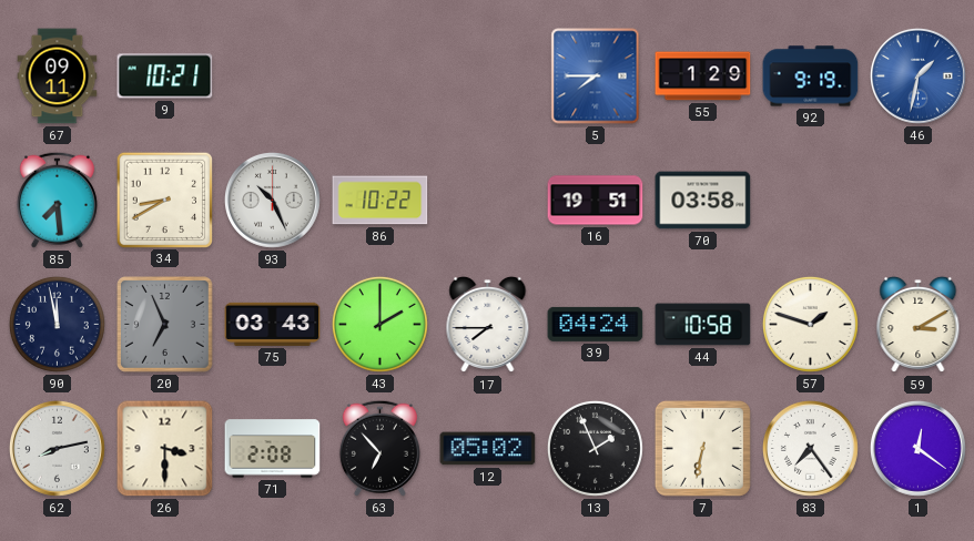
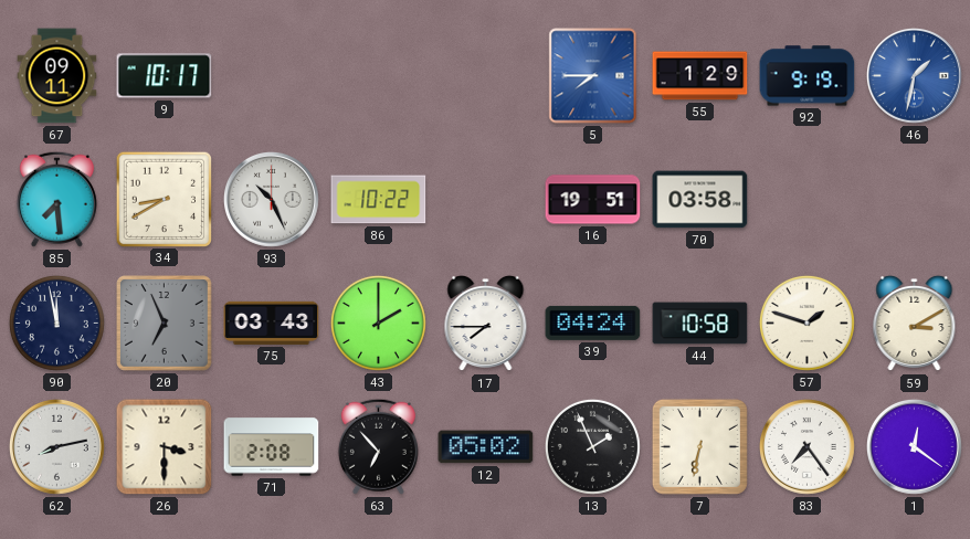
9: 10:21 -> 10:17
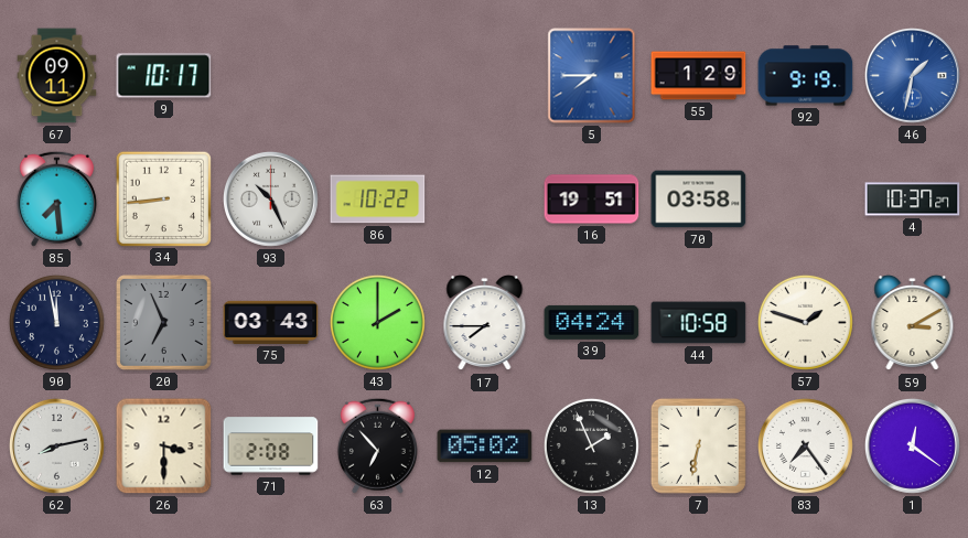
34: 8:40 -> 8:44
4: none -> 10:37
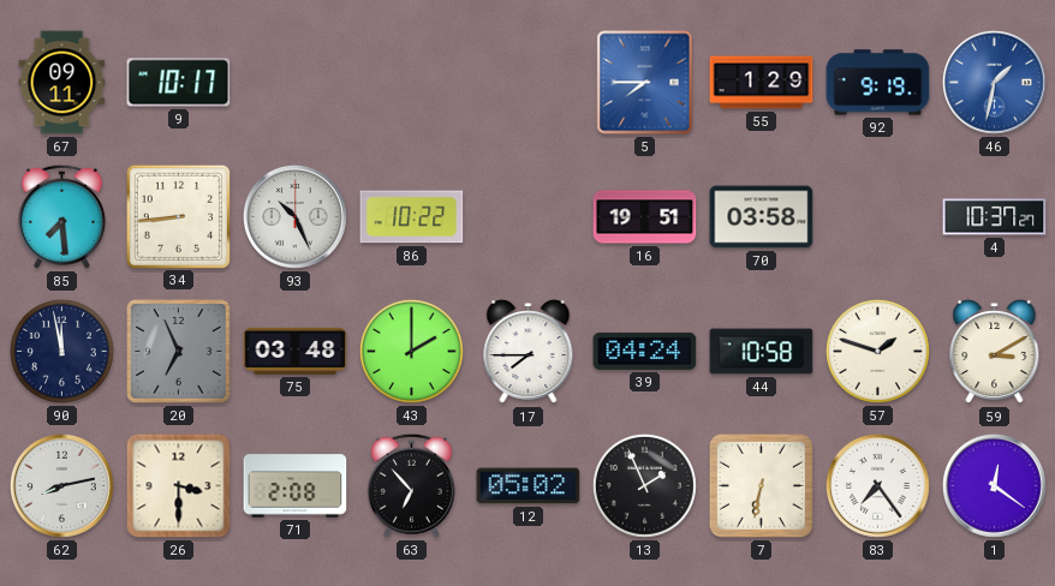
75: 03:43 -> 03:48
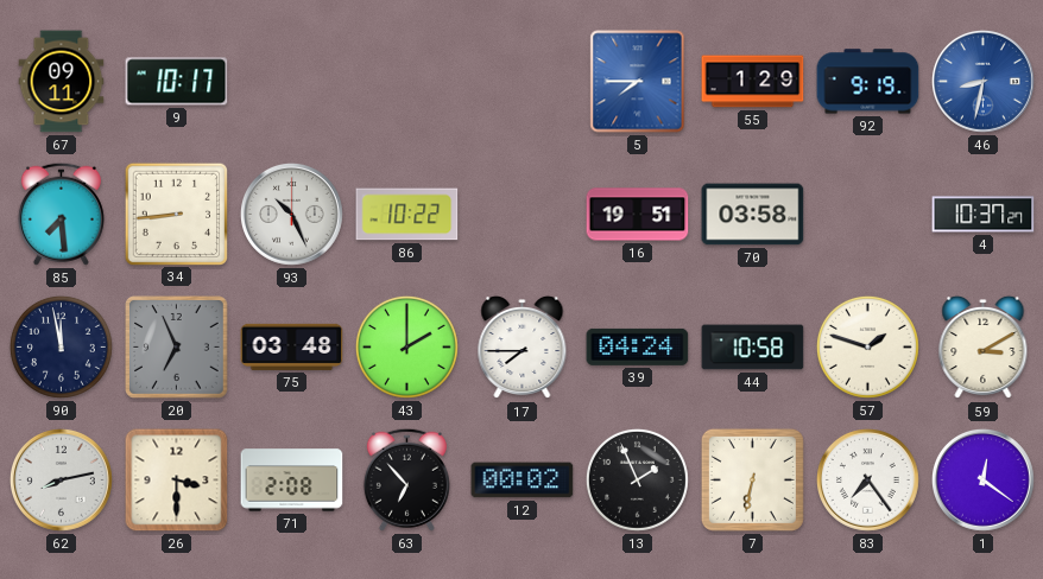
46: 1:32 -> 8:32
12: 05:02 -> 00:02
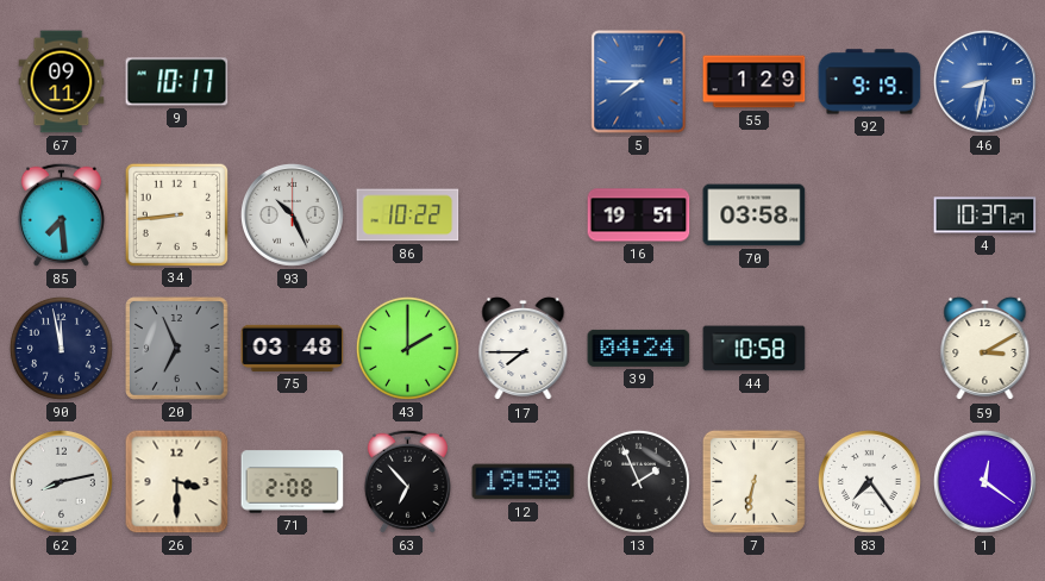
57: 1:48 -> none
12: 00:02 -> 19:58
